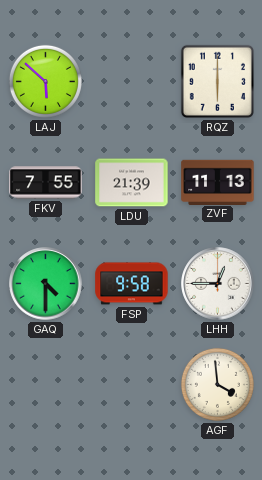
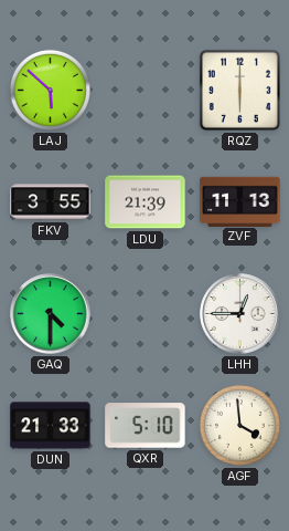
FKV: 7:55 -> 3:55
FSP: 9:58 -> none
DUN: none -> 21:33
QXR: none -> 5:10
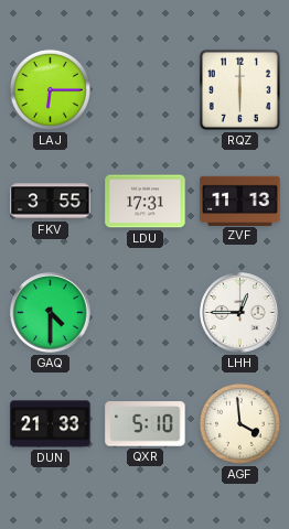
LAJ: 5:52 -> 6:15
LDU: 21:39 -> 17:31
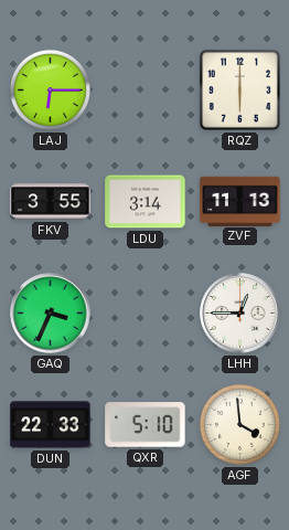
LDU: 17:31 -> 3:14
GAQ: 4:30 -> 3:34
DUN: 21:33 -> 22:33
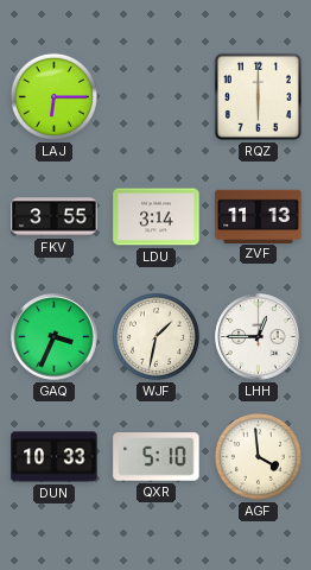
WJF: none -> 1:32
DUN: 22:33 -> 10:33
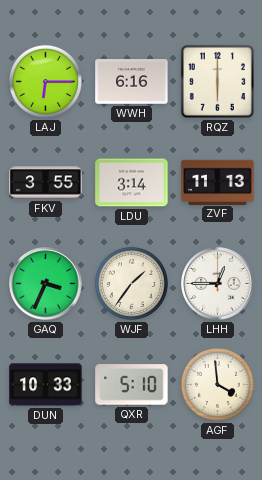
WWH: none -> 6:16
WJF: 1:32 -> 1:36
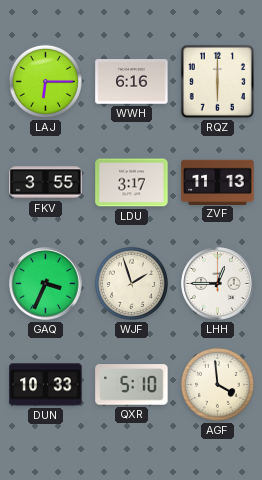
LDU: 3:14 -> 3:17
WJF: 1:36 -> 1:57
